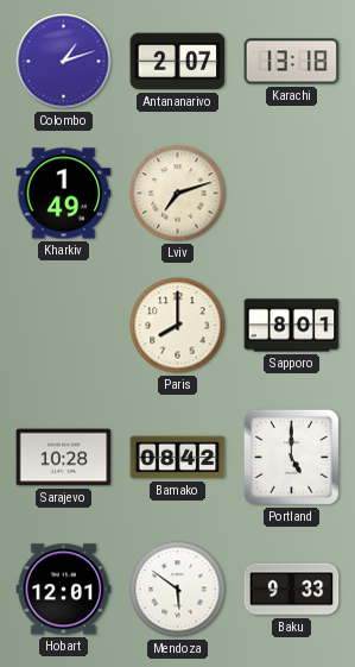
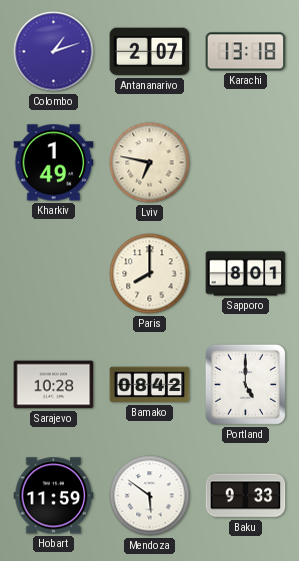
Lviv: 7:12 -> 6:47
Hobart: 12:01 -> 11:59
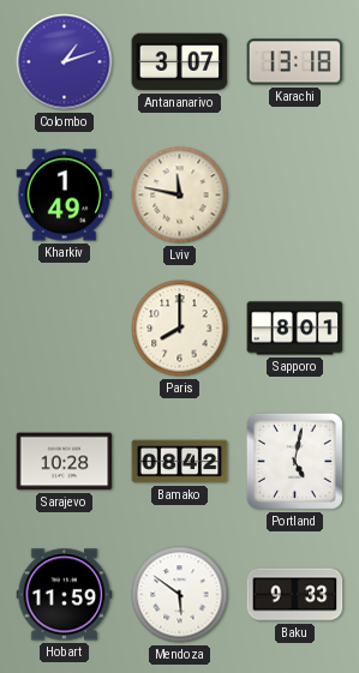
Antananarivo: 2:07 -> 3:07
Lviv: 6:47 -> 11:47
Portland: 5:00 -> 5:02
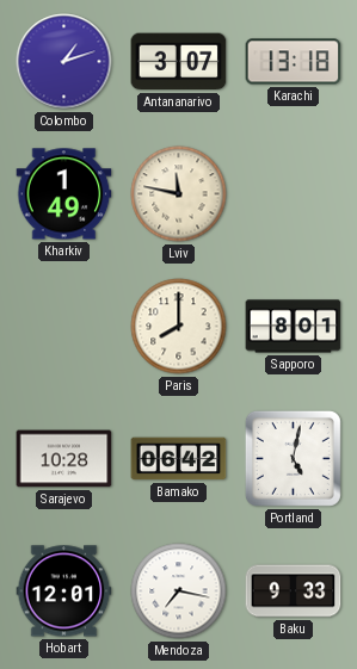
Bamako: 08:42 -> 06:42
Hobart: 11:59 -> 12:01
Mendoza: 5:51 -> 7:17
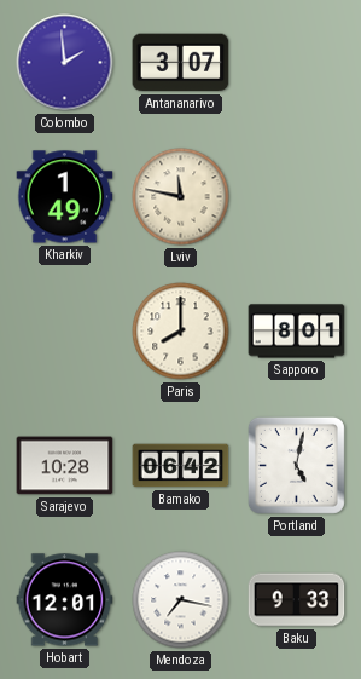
Colombo: 1:12 -> 1:59
Karachi: 13:18 -> none
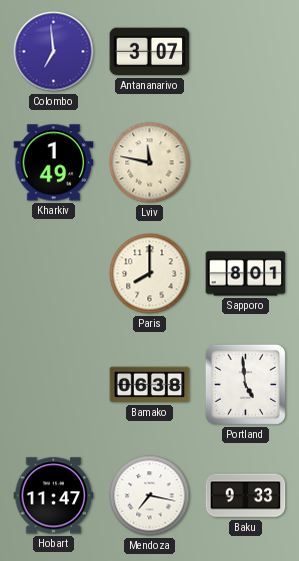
Colombo: 1:59 -> 6:59
Sarajevo: 10:28 -> none
Bamako: 06:42 -> 06:38
Portland: 5:02 -> 4:59
Hobart: 12:01 -> 11:47
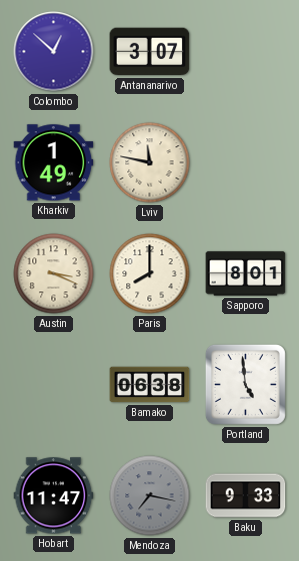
Colombo: 6:59 -> 12:52
Austin: none -> 3:19
Mendoza dial: white -> grey
